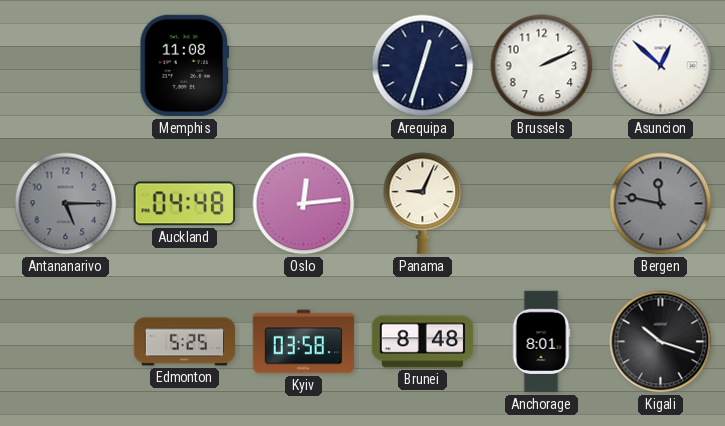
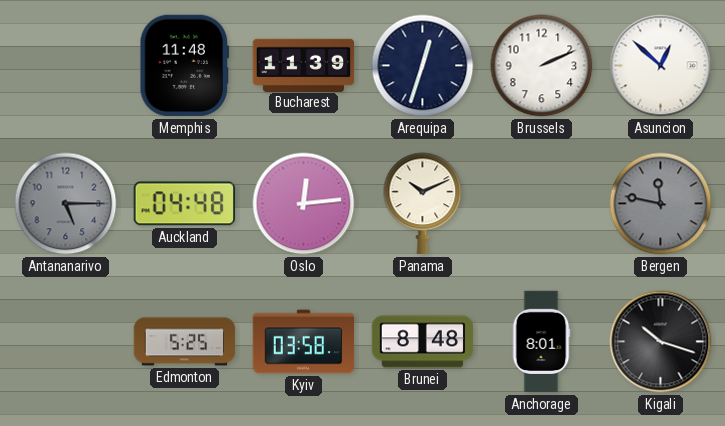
Memphis: 11:08 -> 11:48
Bucharest: none -> 11:39
Panama: 9:04 -> 10:11
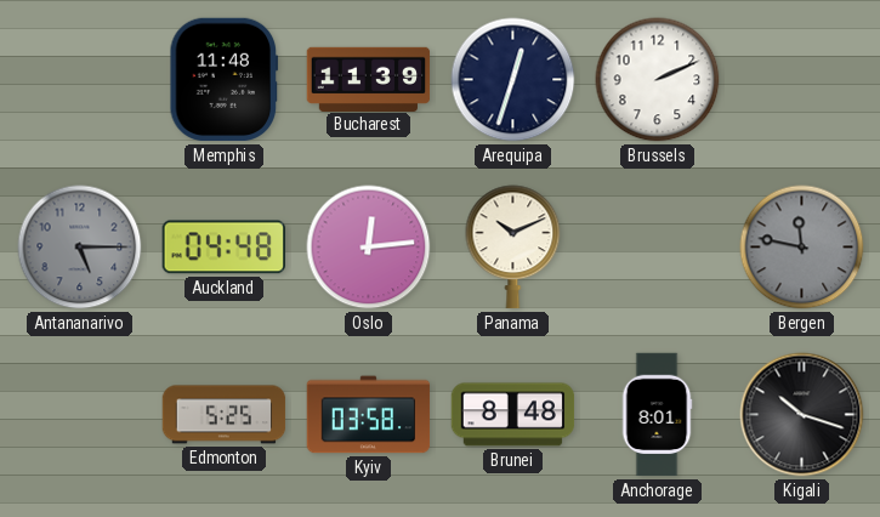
Asuncion: 12:52 -> none
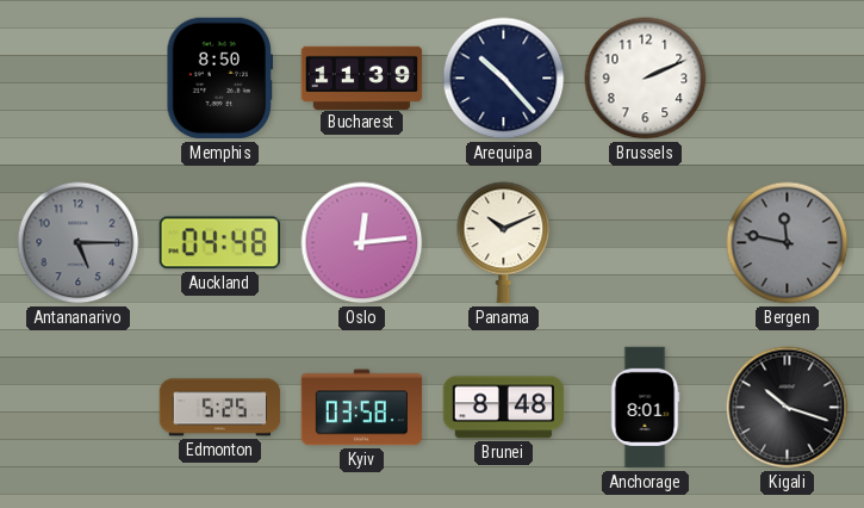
Memphis: 11:48 -> 8:50
Arequipa: 12:33 -> 10:23
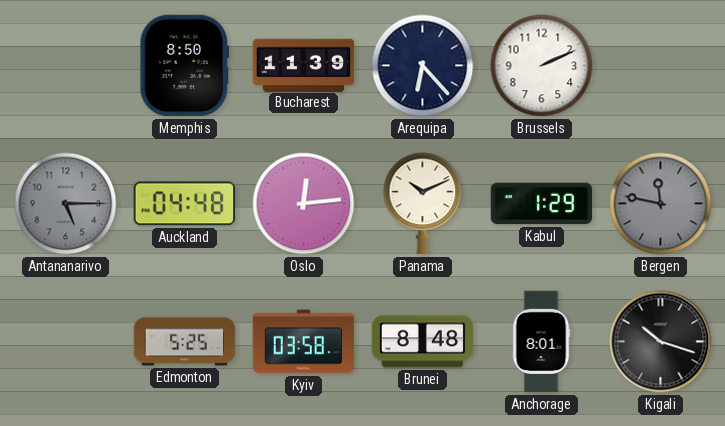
Arequipa: 10:23 -> 6:23
Kabul: none -> 1:29
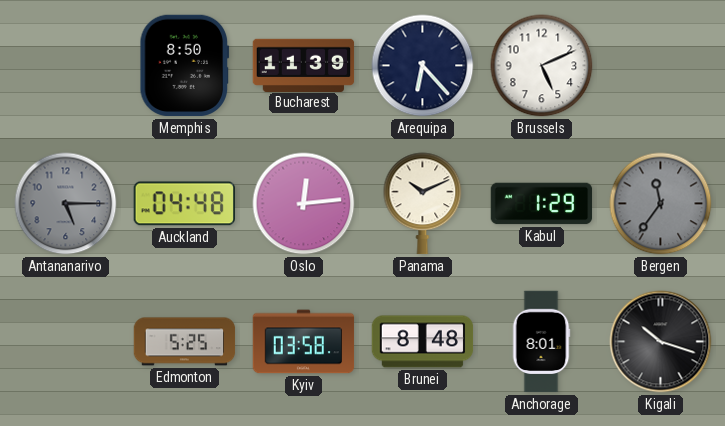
Brussels: 2:11 -> 5:11
Bergen: 11:47 -> 11:36
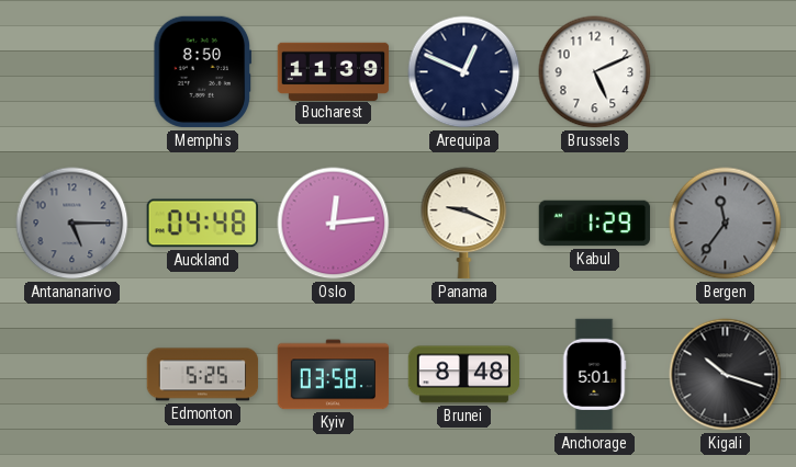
Arequipa: 6:23 -> 12:49
Panama: 10:11 -> 9:19
Anchorage: 8:01 -> 5:01
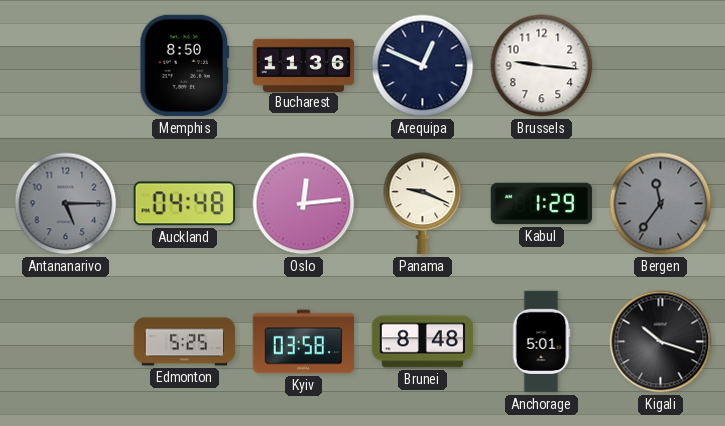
Bucharest: 11:39 -> 11:36
Brussels: 5:11 -> 9:16
